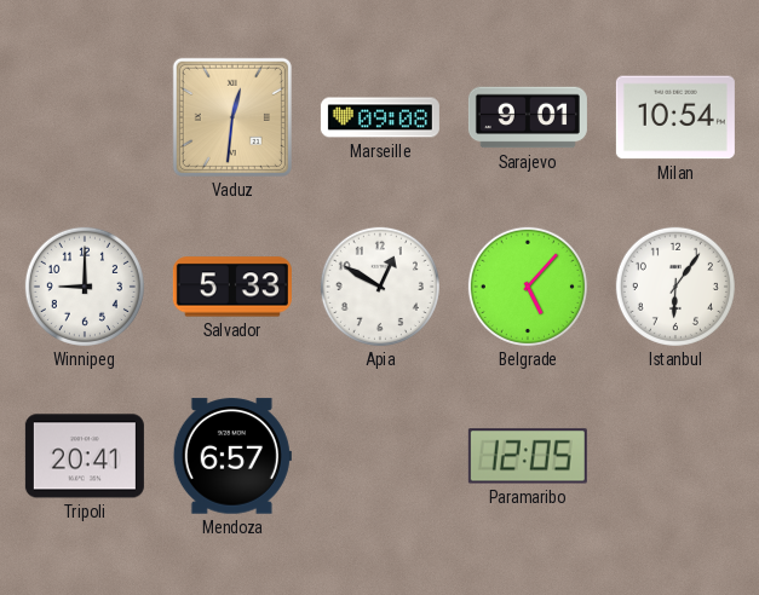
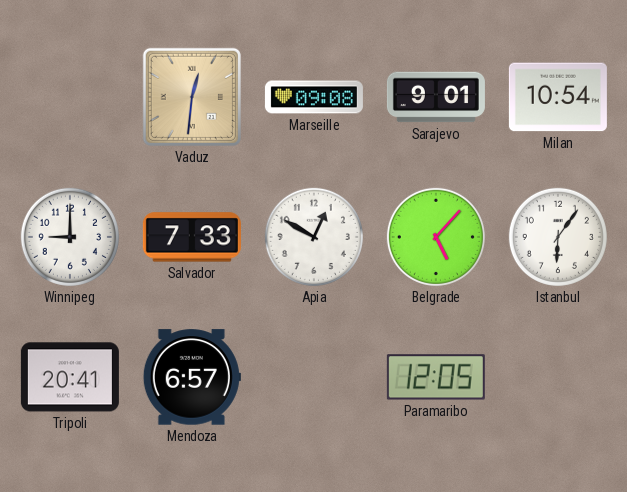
Salvador: 5:33 -> 7:33
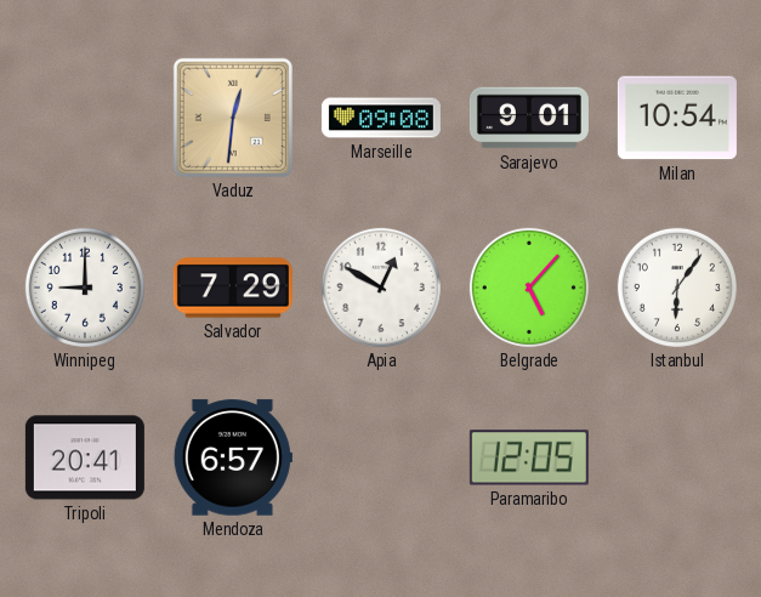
Salvador: 7:33 -> 7:29
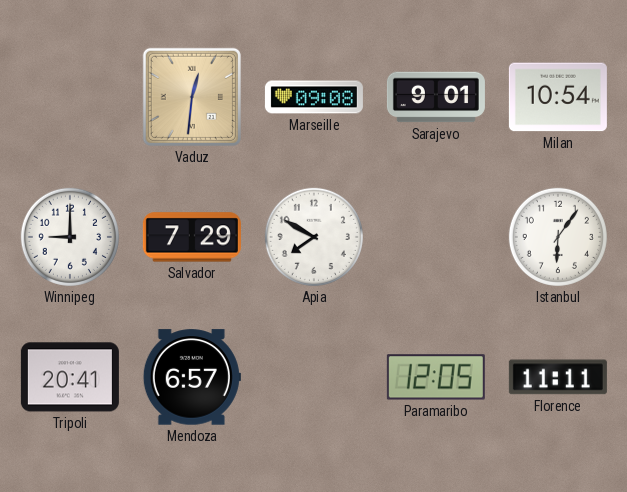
Apia: 12:50 -> 7:50
Belgrade: 5:07 -> none
Florence: none -> 11:11
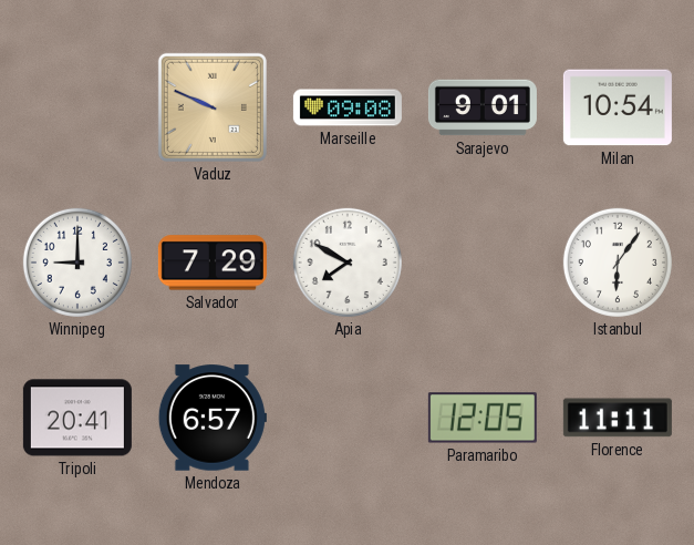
Vaduz: 12:31 -> 9:49
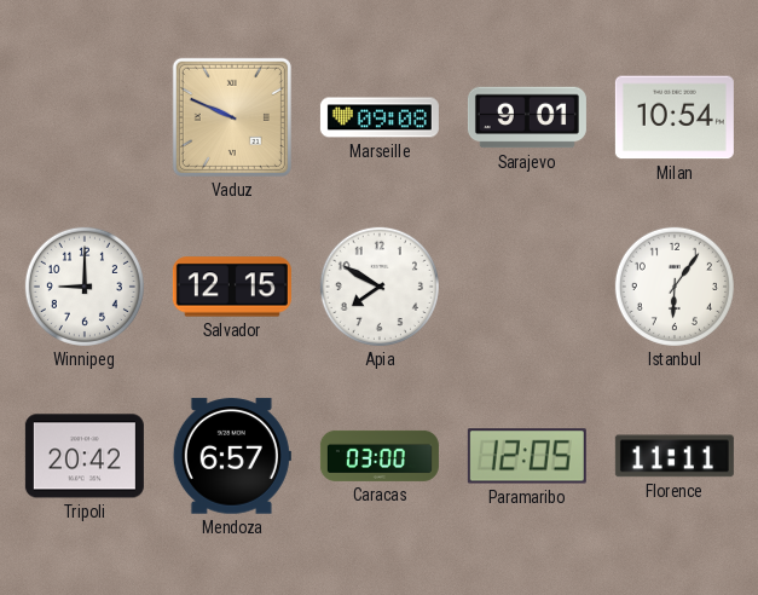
Salvador: 7:29 -> 12:15
Tripoli: 20:41 -> 20:42
Caracas: none -> 03:00
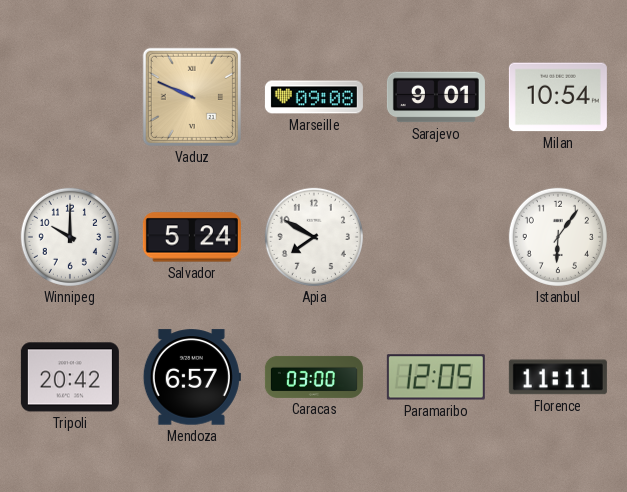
Winnipeg: 9:00 -> 10:00
Salvador: 12:15 -> 5:24
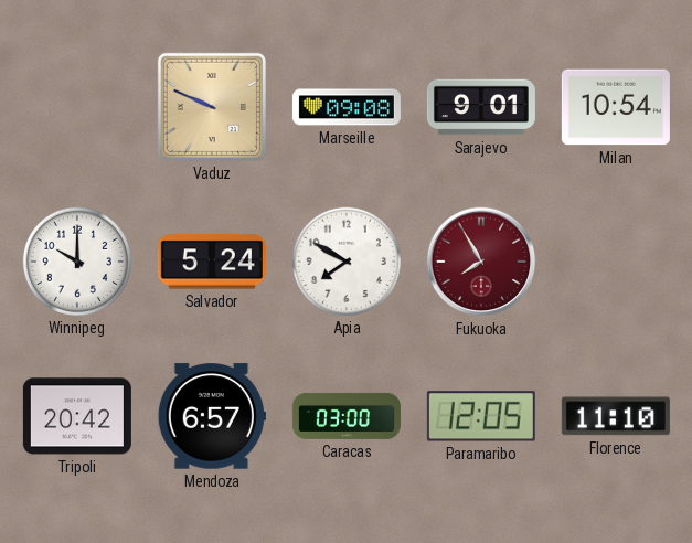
Fukuoka: none -> 7:55
Istanbul: 6:06 -> none
Florence: 11:11 -> 11:10
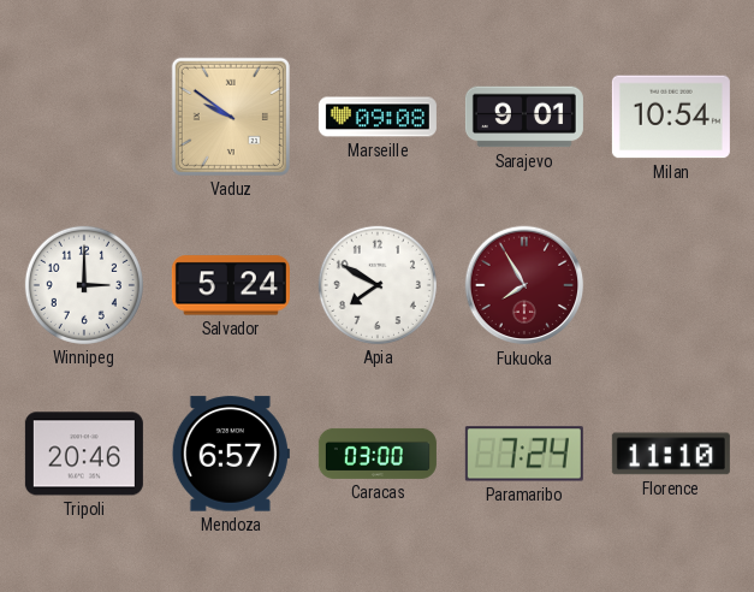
Vaduz: 9:49 -> 9:51
Winnipeg: 10:00 -> 3:00
Tripoli: 20:42 -> 20:46
Paramaribo: 12:05 -> 7:24
